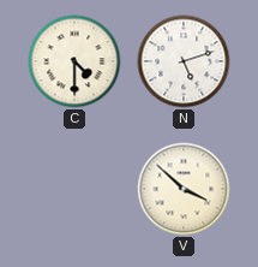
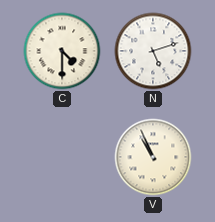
V: 3:52 -> 10:56
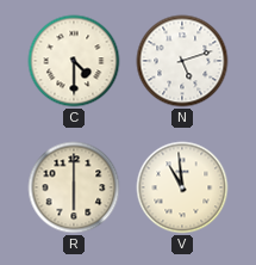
R: none -> 6:00
V: 10:56 -> 10:59
